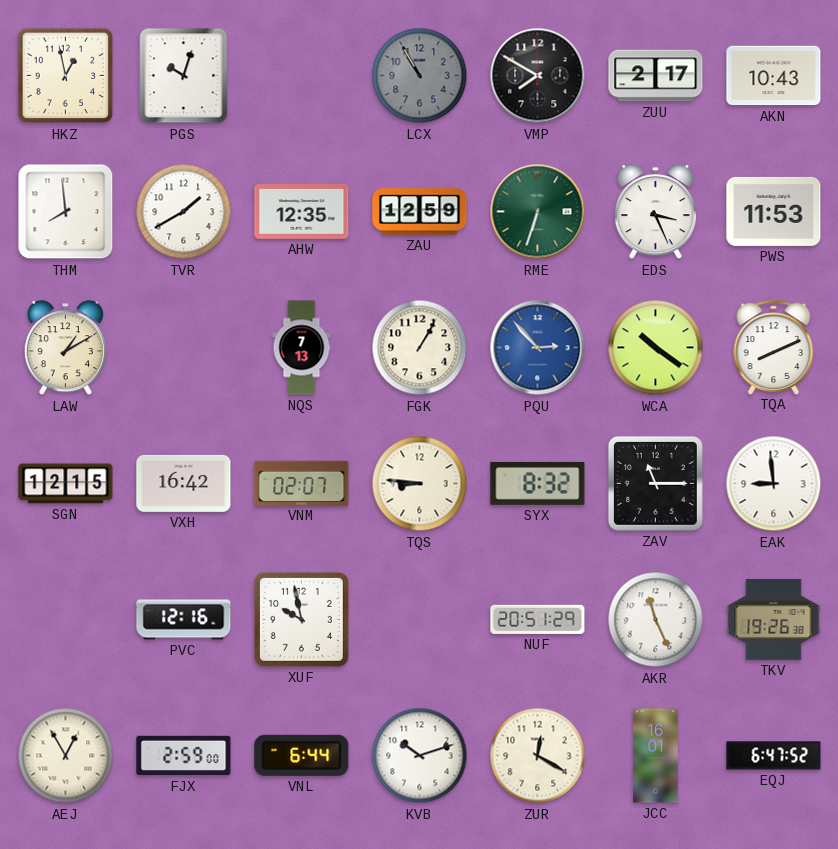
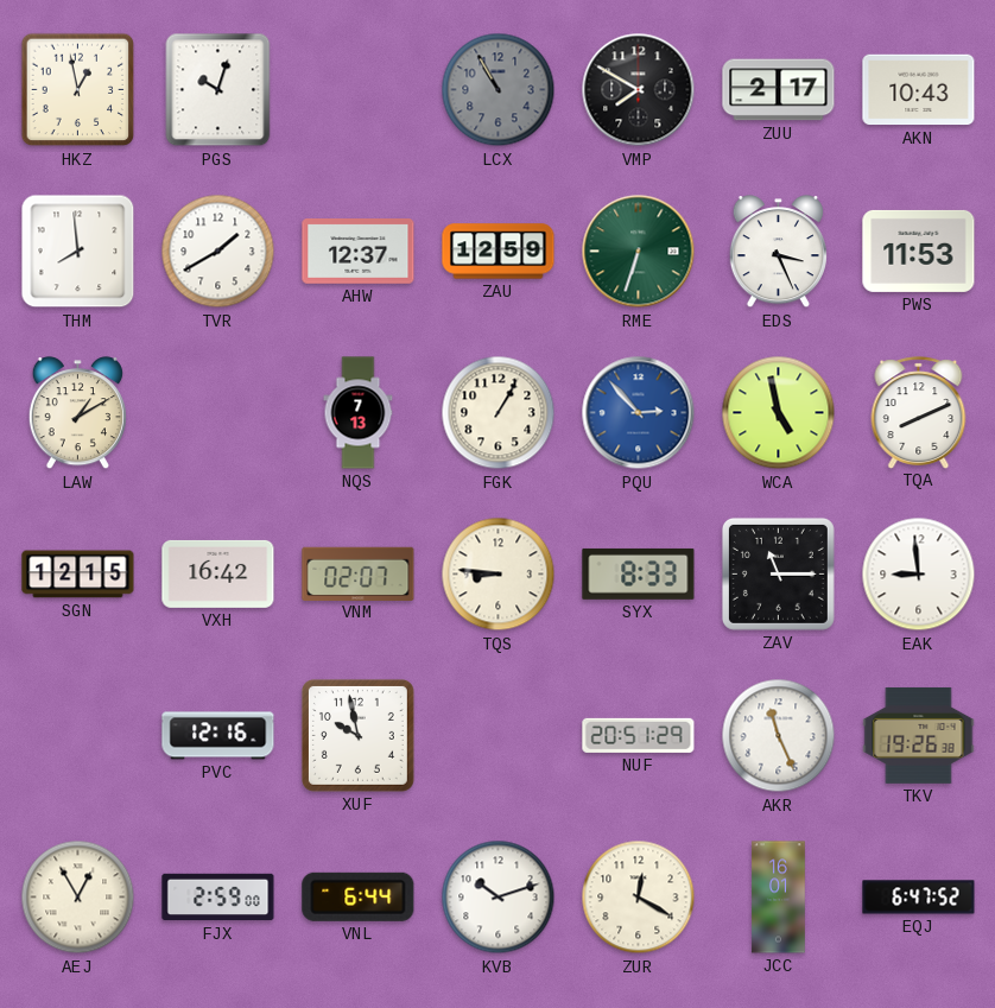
AHW: 12:35 -> 12:37
WCA: 10:21 -> 4:58
SYX: 8:32 -> 8:33
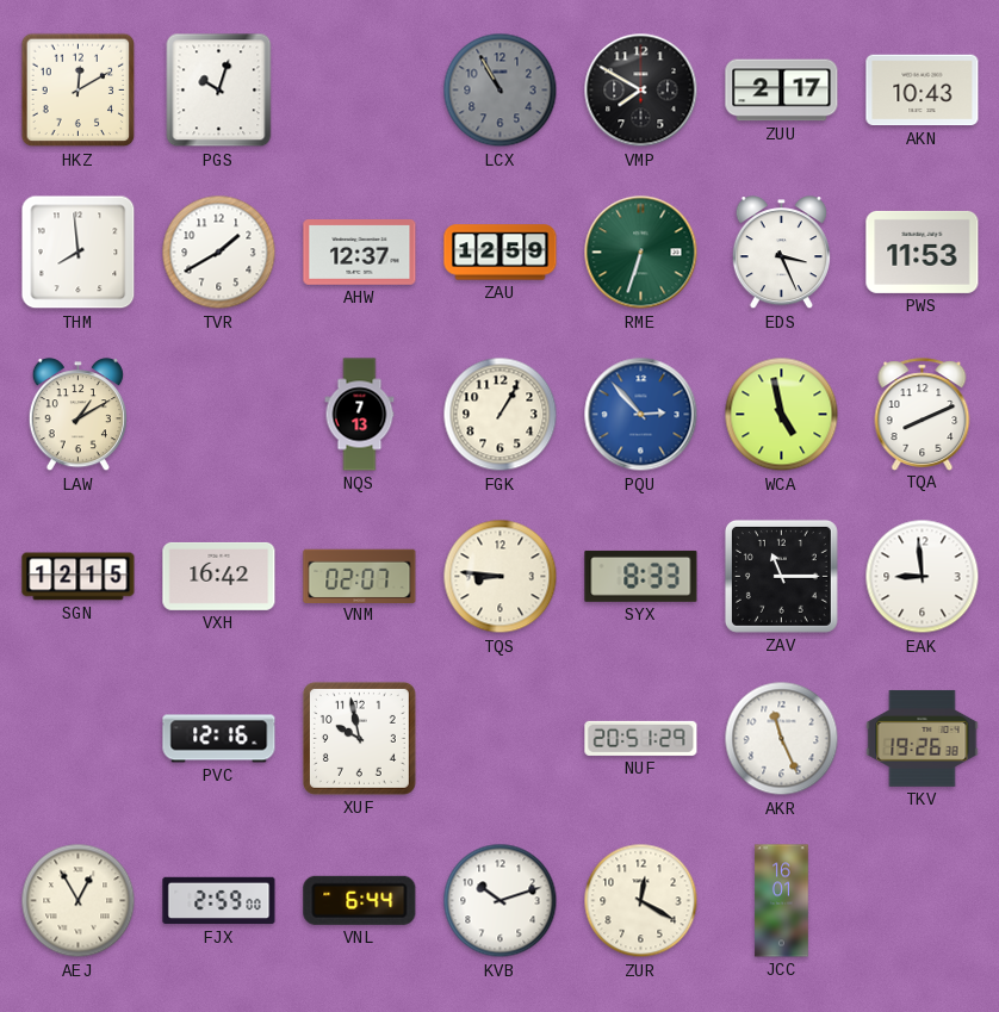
HKZ: 12:58 -> 12:10
EQJ: 6:47 -> none
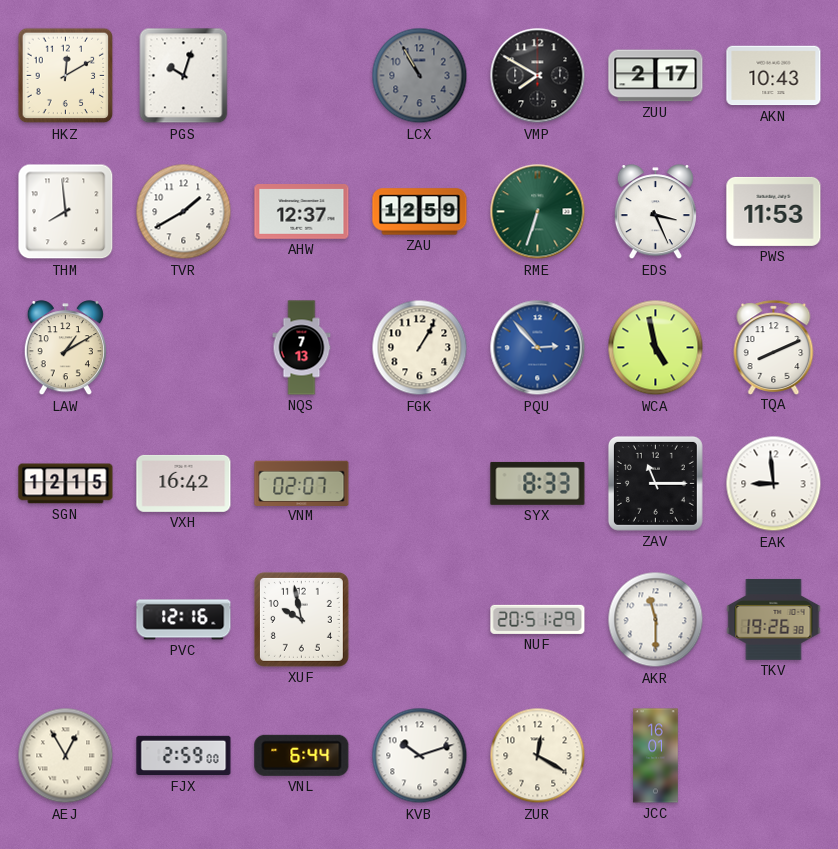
TQS: 8:46 -> none
AKR: 11:26 -> 11:30
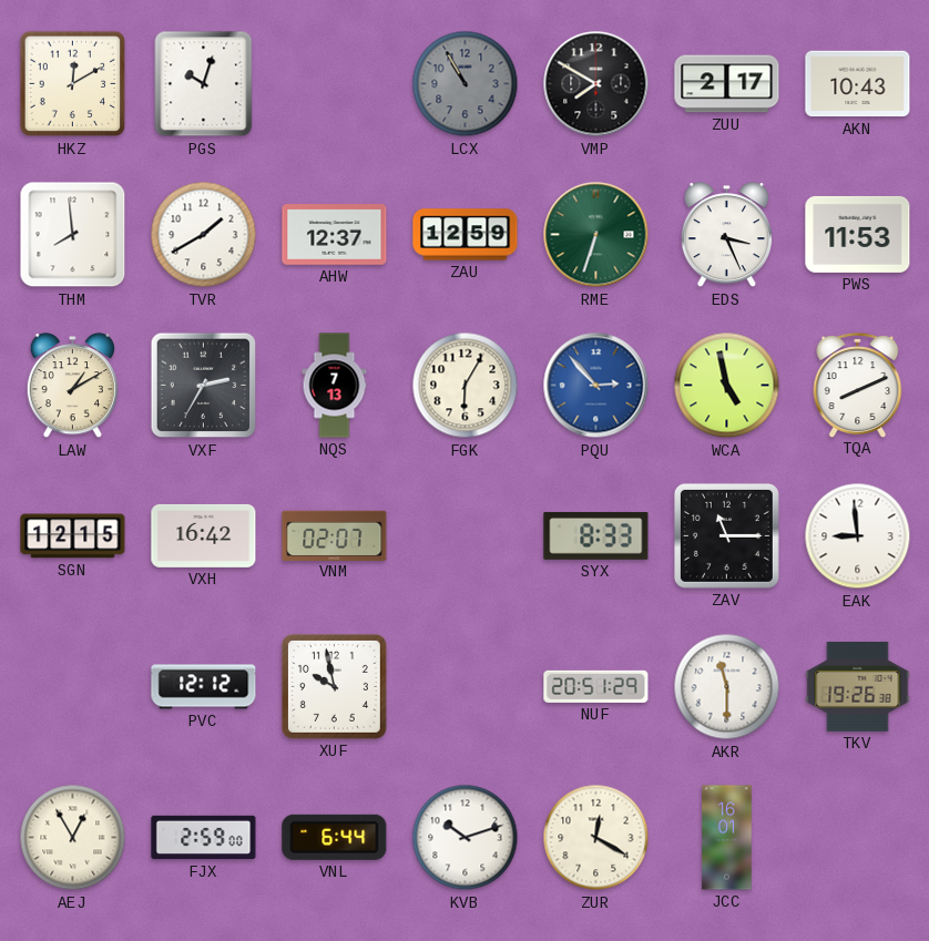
VXF: none -> 2:35
FGK: 1:05 -> 6:05
PVC: 12:16 -> 12:12
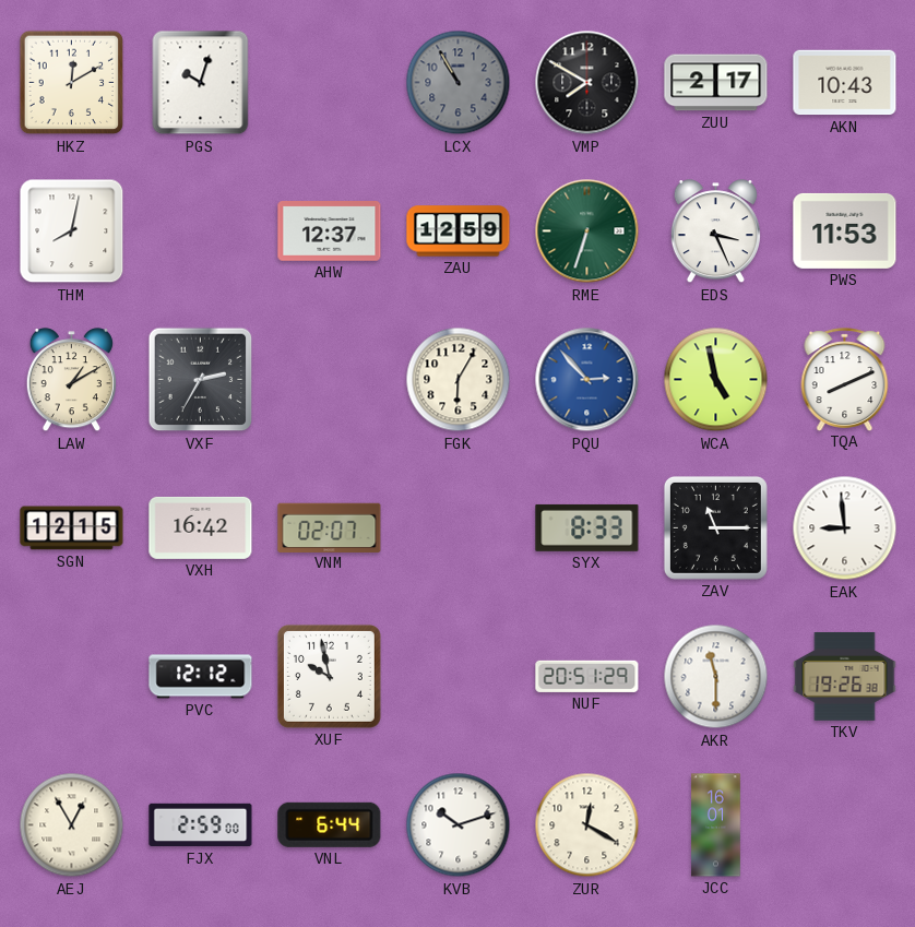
THM: 7:59 -> 8:02
TVR: 1:40 -> none
NQS: 7:13 -> none
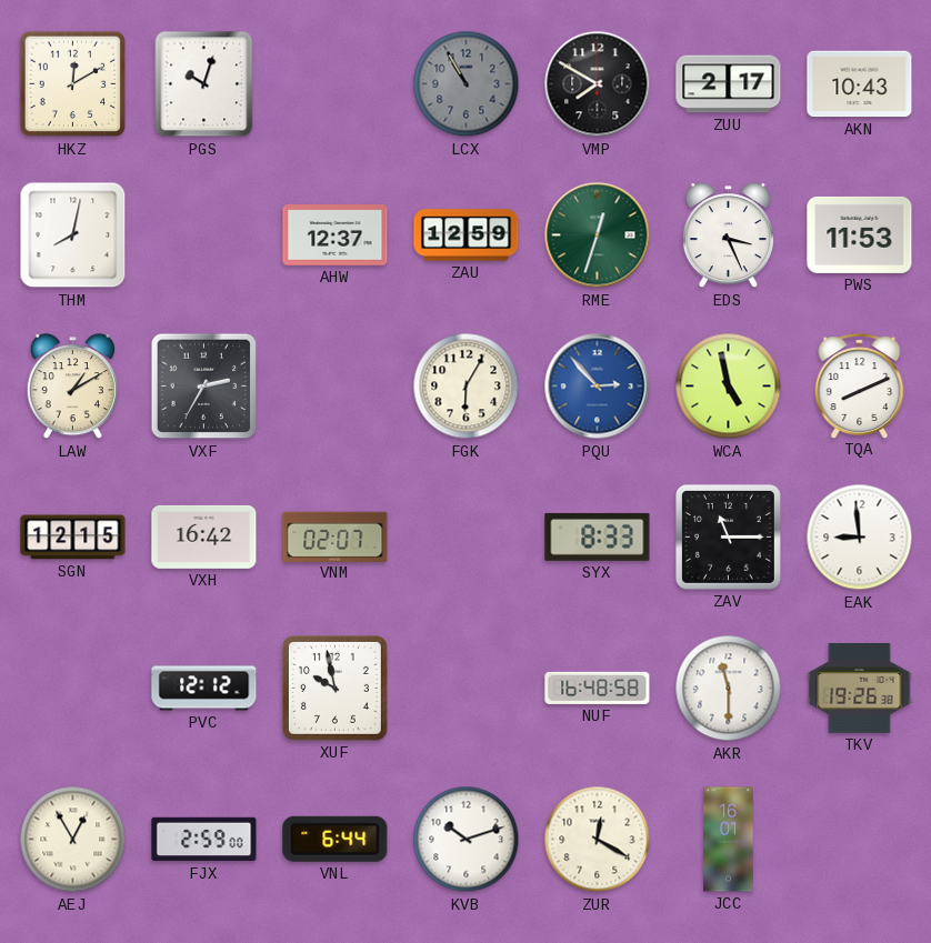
RME: 6:33 -> 12:33
NUF: 20:51 -> 16:48
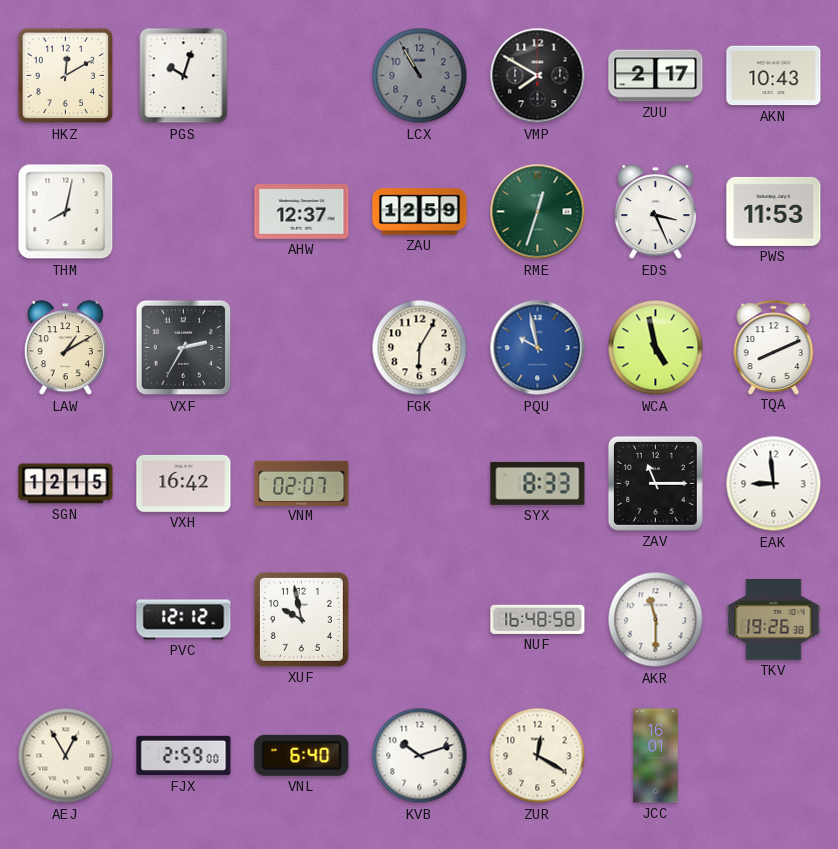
PQU: 2:53 -> 9:58
VNL: 6:44 -> 6:40
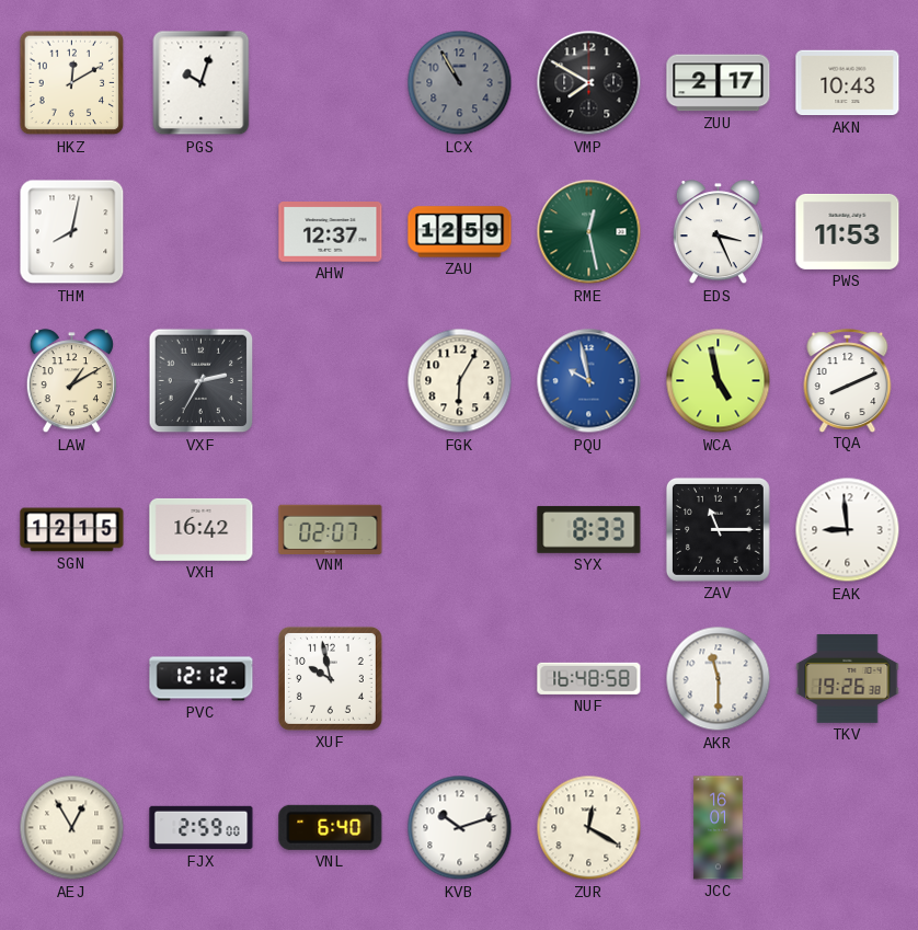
RME: 12:33 -> 12:28
